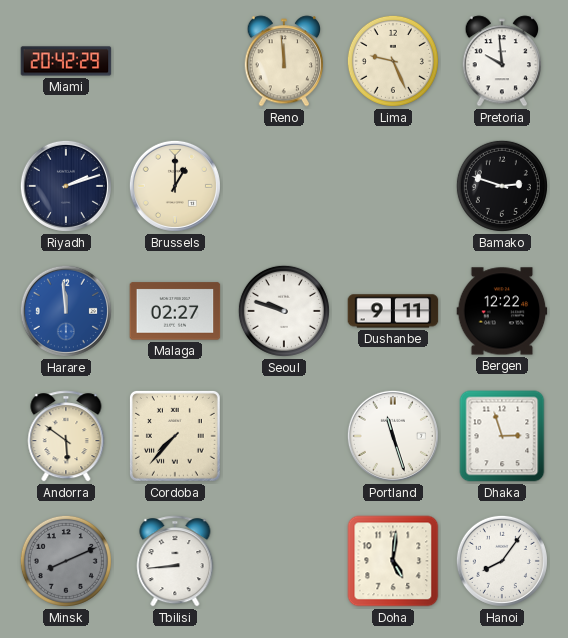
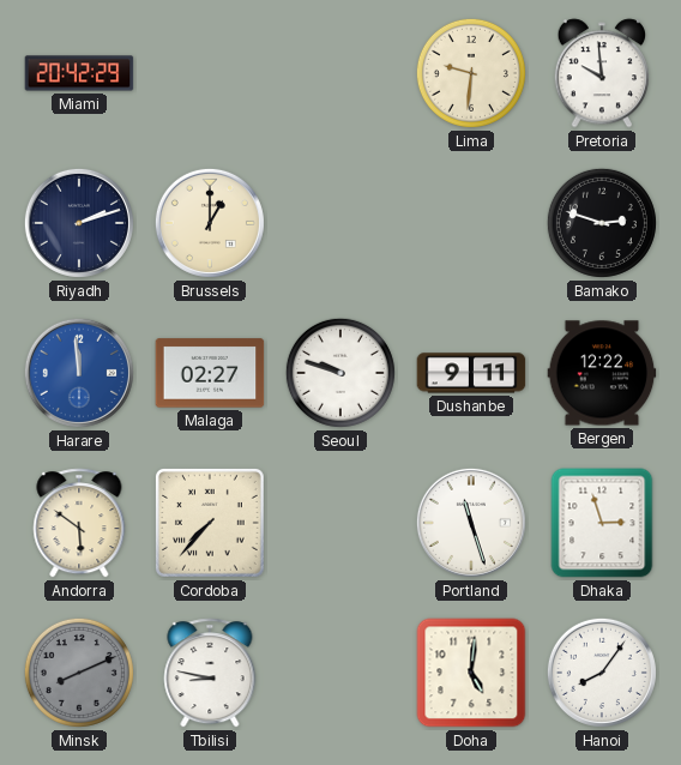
Reno: 11:59 -> none
Lima: 9:26 -> 9:31
Tbilisi: 8:44 -> 8:47
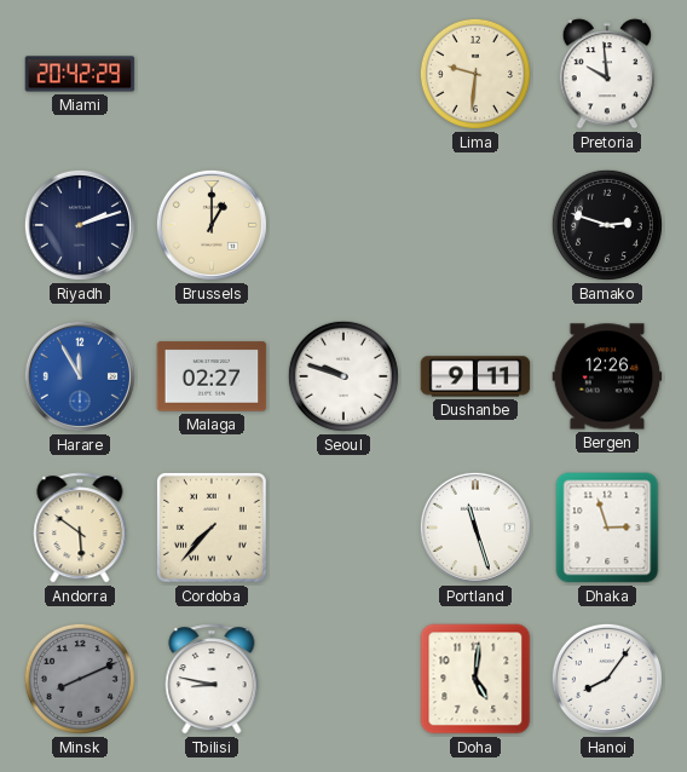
Harare: 11:59 -> 11:55
Bergen: 12:22 -> 12:26
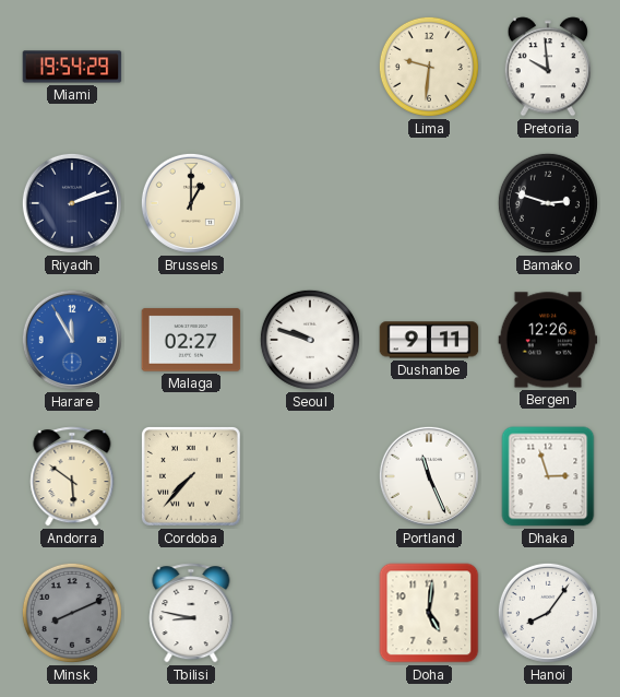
Miami: 20:42 -> 19:54
Portland: 11:27 -> 11:26
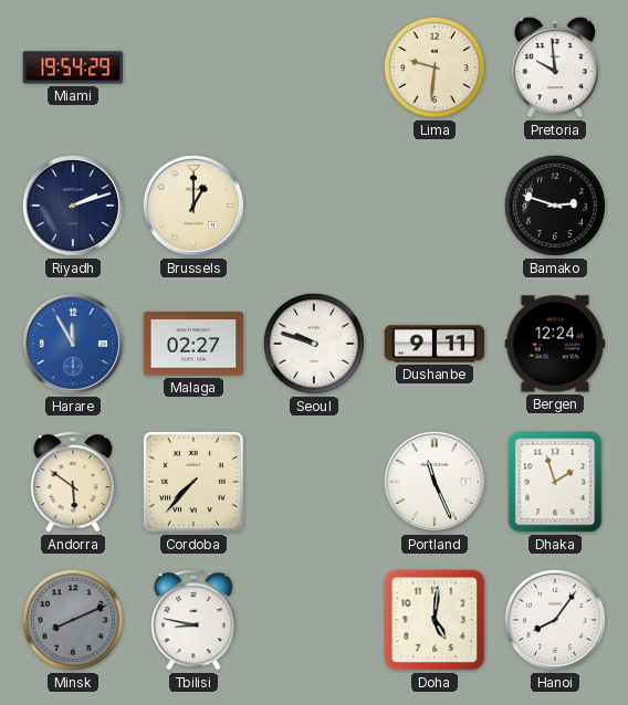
Bergen: 12:26 -> 12:24
Dhaka: 2:57 -> 1:57
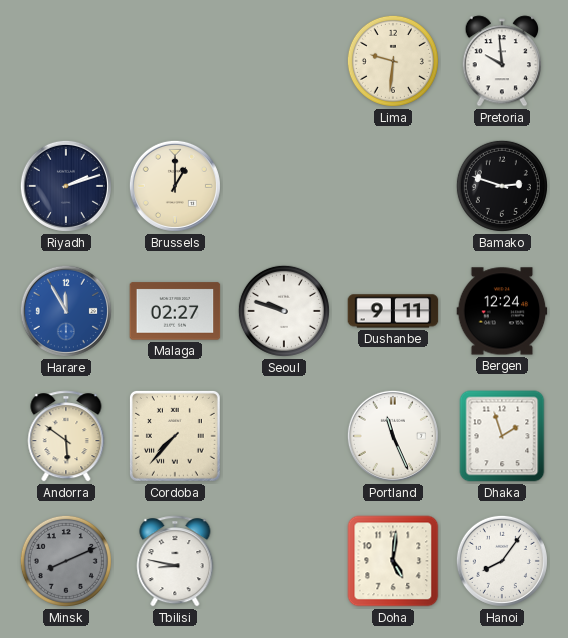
Miami: 19:54 -> none
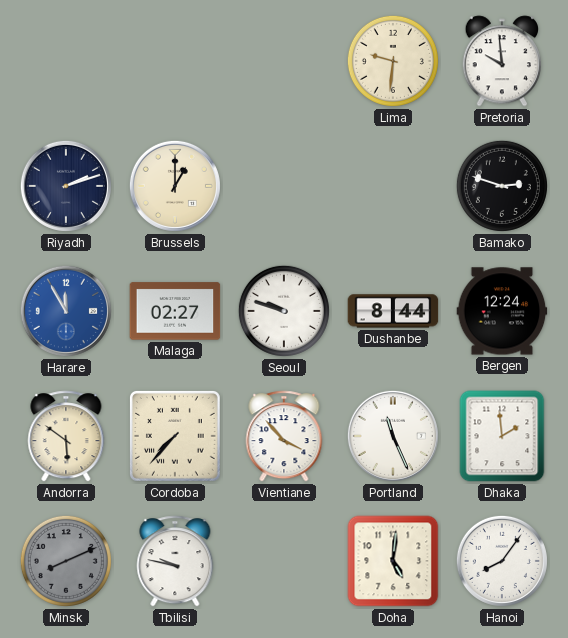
Dushanbe: 9:11 -> 8:44
Vientiane: none -> 3:53
Dhaka: 1:57 -> 1:59
Tbilisi: 8:47 -> 9:47
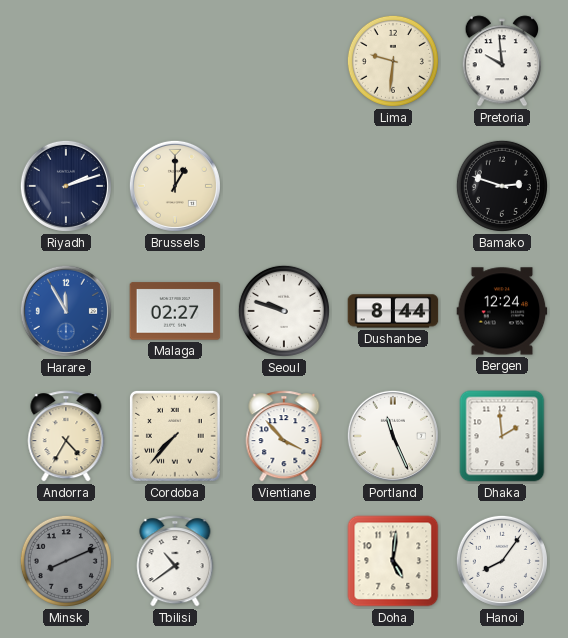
Andorra: 5:51 -> 4:35
Tbilisi: 9:47 -> 10:39
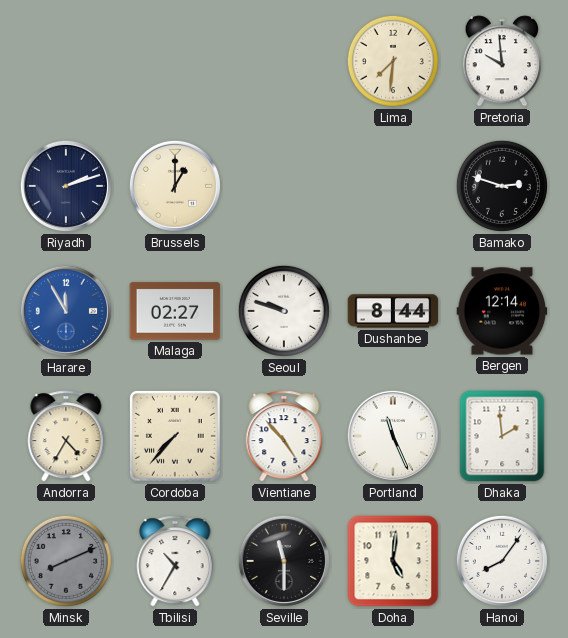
Lima: 9:31 -> 7:31
Bergen: 12:24 -> 12:14
Vientiane: 3:53 -> 4:53
Tbilisi: 10:39 -> 10:35
Seville: none -> 11:30
